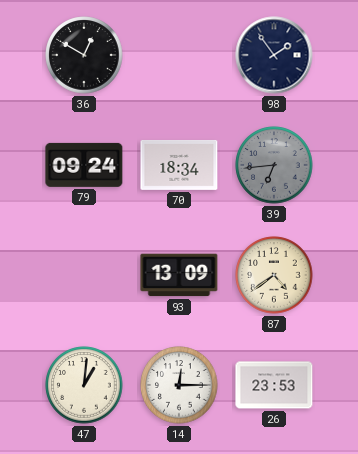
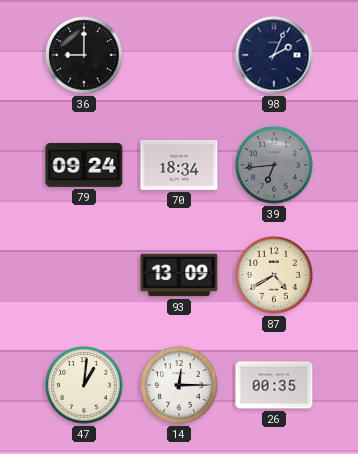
36: 12:50 -> 9:00
98: 1:54 -> 2:04
87: 4:39 -> 4:40
26: 23:53 -> 00:35
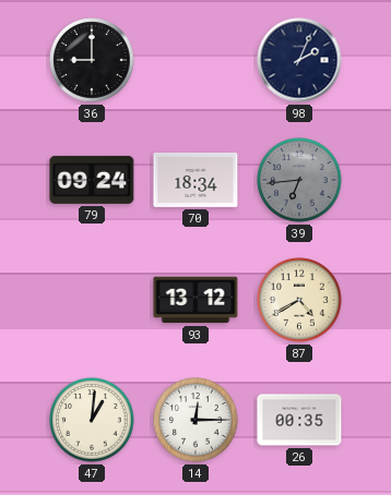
93: 13:09 -> 13:12
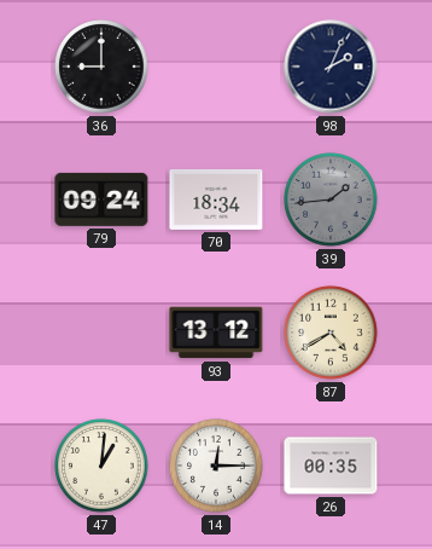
39: 6:44 -> 1:44
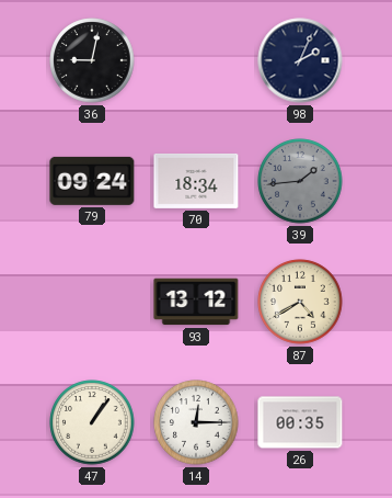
36: 9:00 -> 9:02
47: 1:01 -> 1:06
